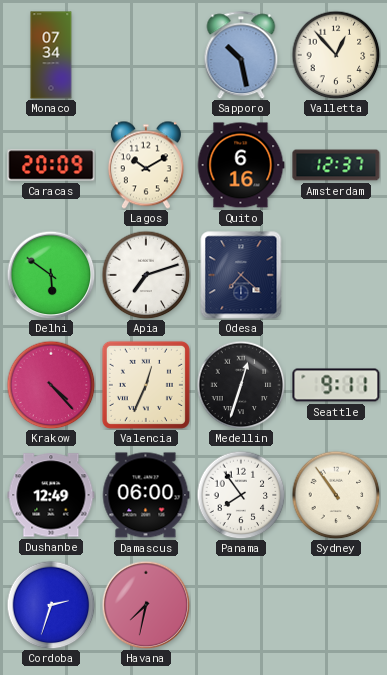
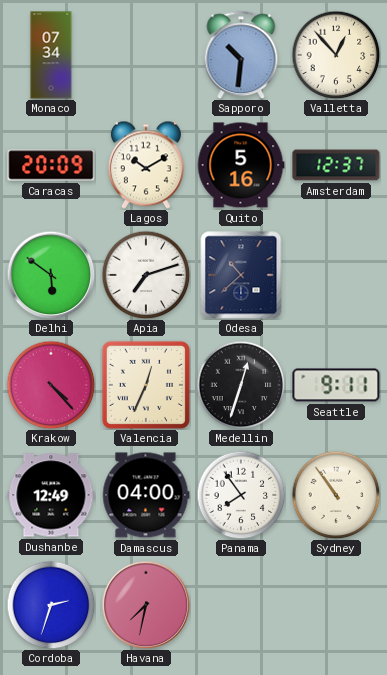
Sapporo: 10:28 -> 10:31
Quito: 6:16 -> 5:16
Odesa: 7:22 -> 10:38
Damascus: 06:00 -> 04:00
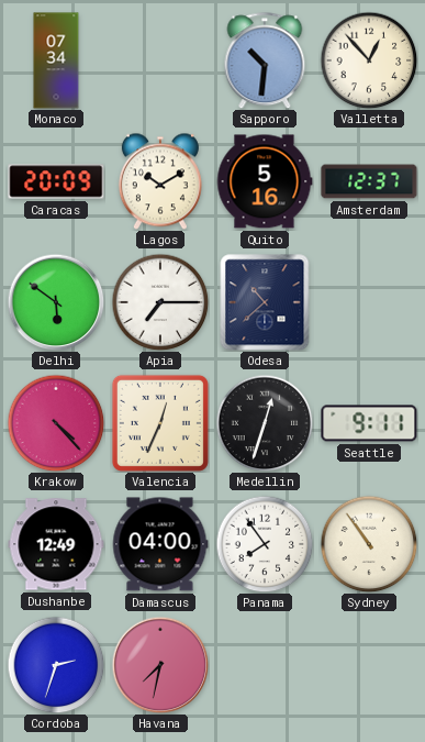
Apia: 7:12 -> 7:15
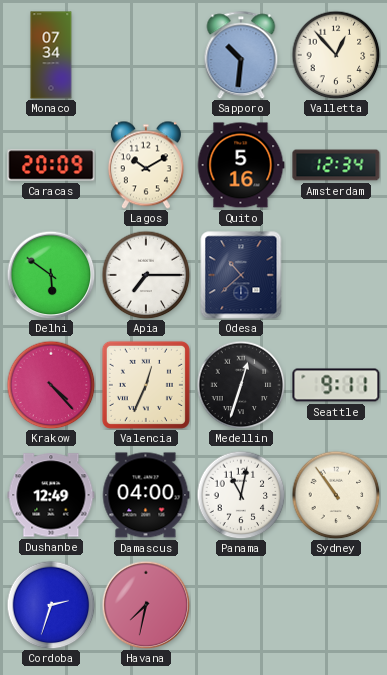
Amsterdam: 12:37 -> 12:34
Panama: 7:54 -> 11:02
